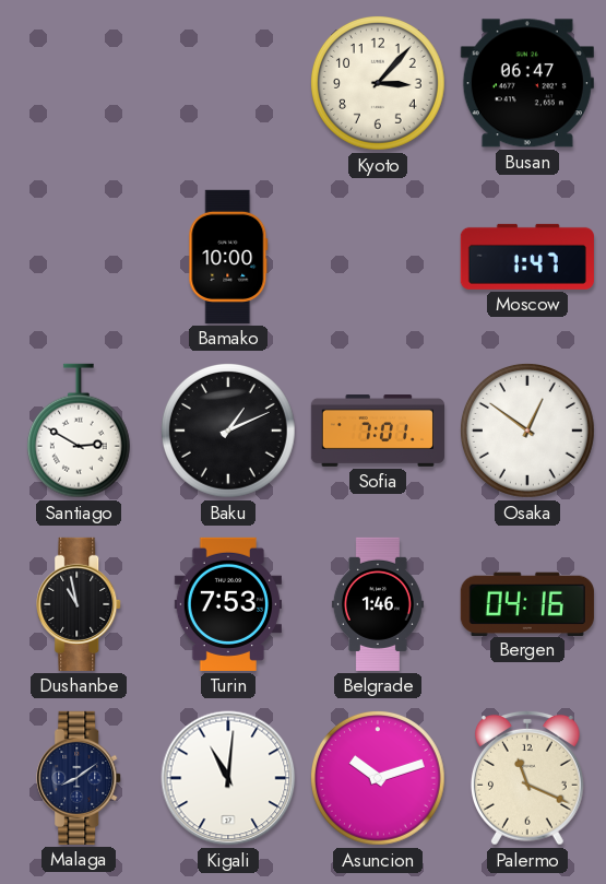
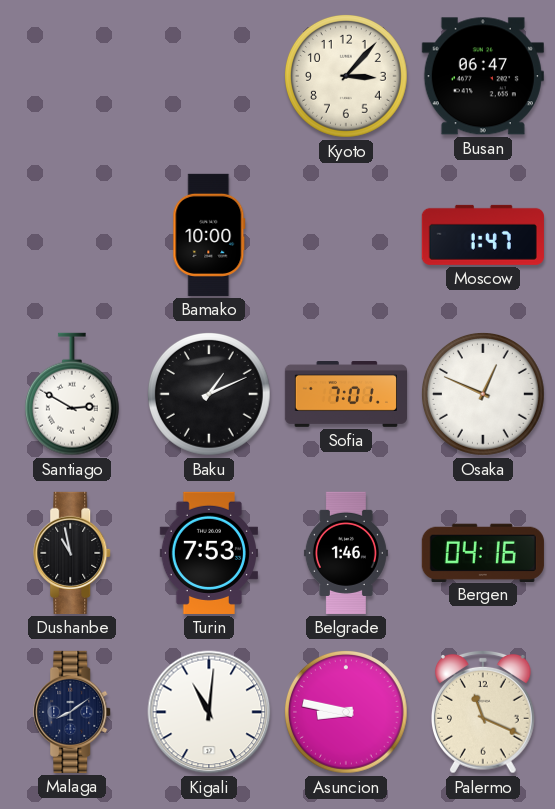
Osaka: 12:51 -> 12:49
Asuncion: 10:12 -> 8:47
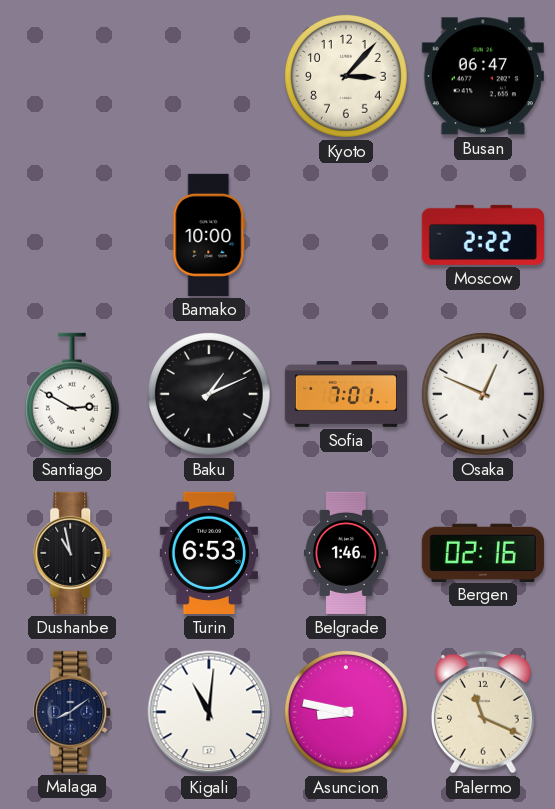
Moscow: 1:47 -> 2:22
Turin: 7:53 -> 6:53
Bergen: 04:16 -> 02:16
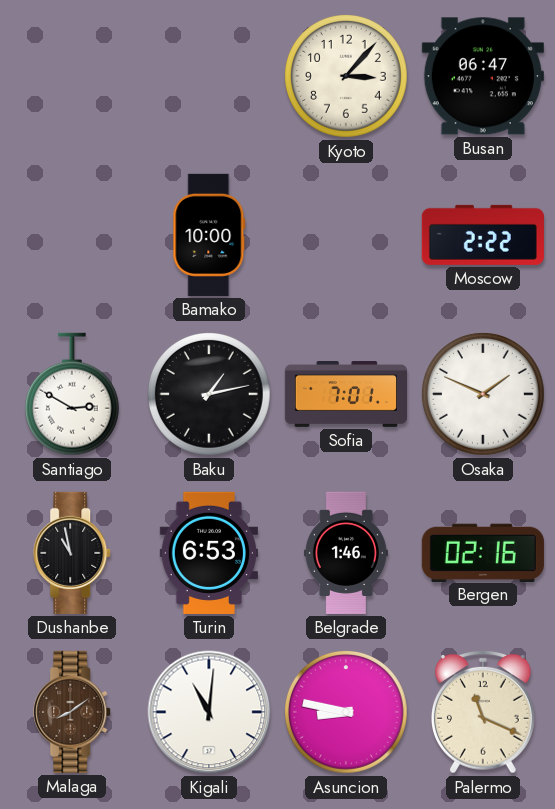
Baku: 1:11 -> 1:13
Osaka: 12:49 -> 1:49
Malaga dial: navy -> brown
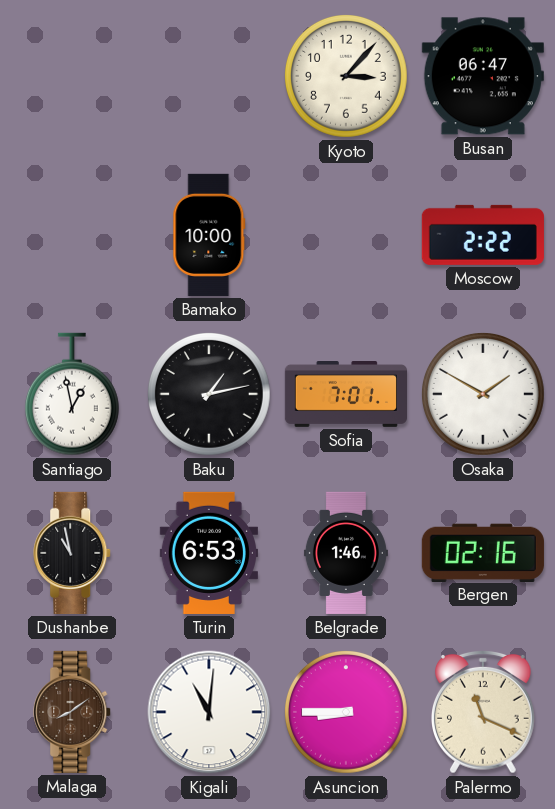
Santiago: 2:50 -> 12:58
Osaka: 1:49 -> 1:50
Asuncion: 8:47 -> 8:45
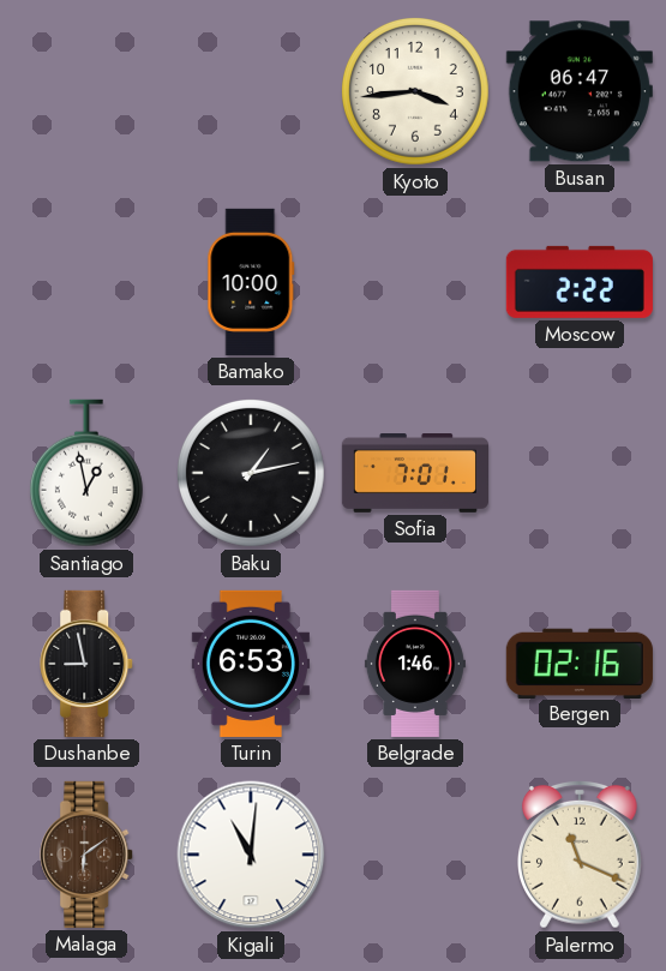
Kyoto: 3:07 -> 3:44
Osaka: 1:50 -> none
Dushanbe: 10:58 -> 8:58
Malaga: 8:09 -> 6:09
Asuncion: 8:45 -> none
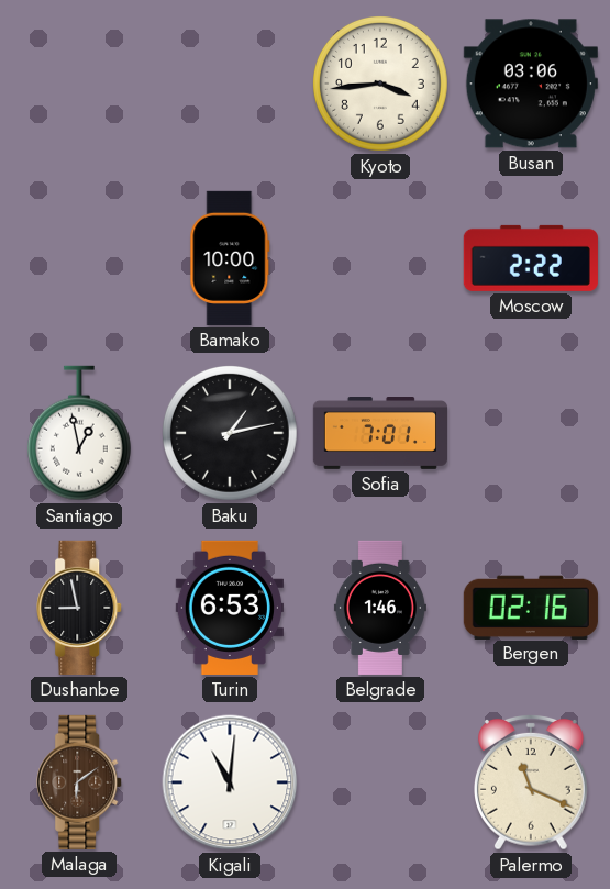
Busan: 06:47 -> 03:06
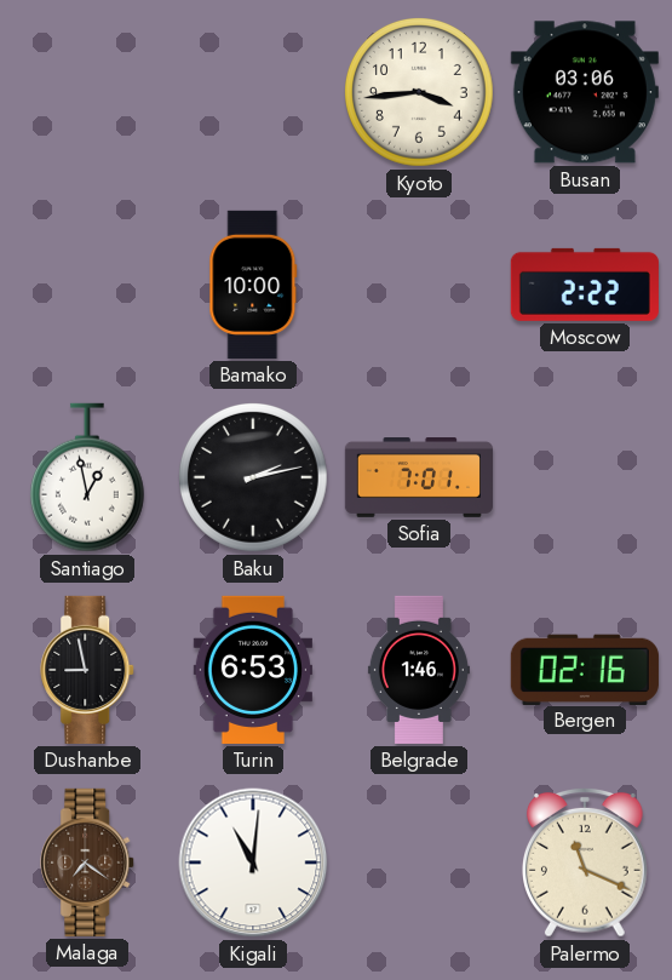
Baku: 1:13 -> 2:13
Malaga: 6:09 -> 7:21
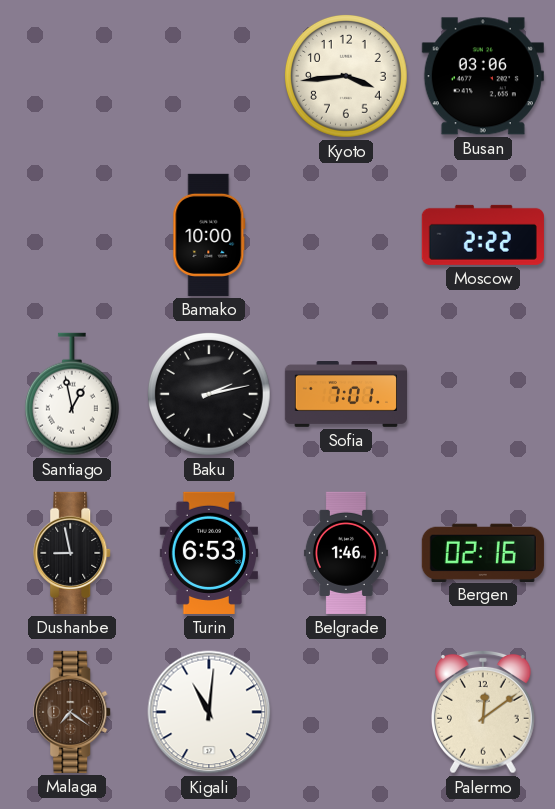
Palermo: 11:19 -> 12:09
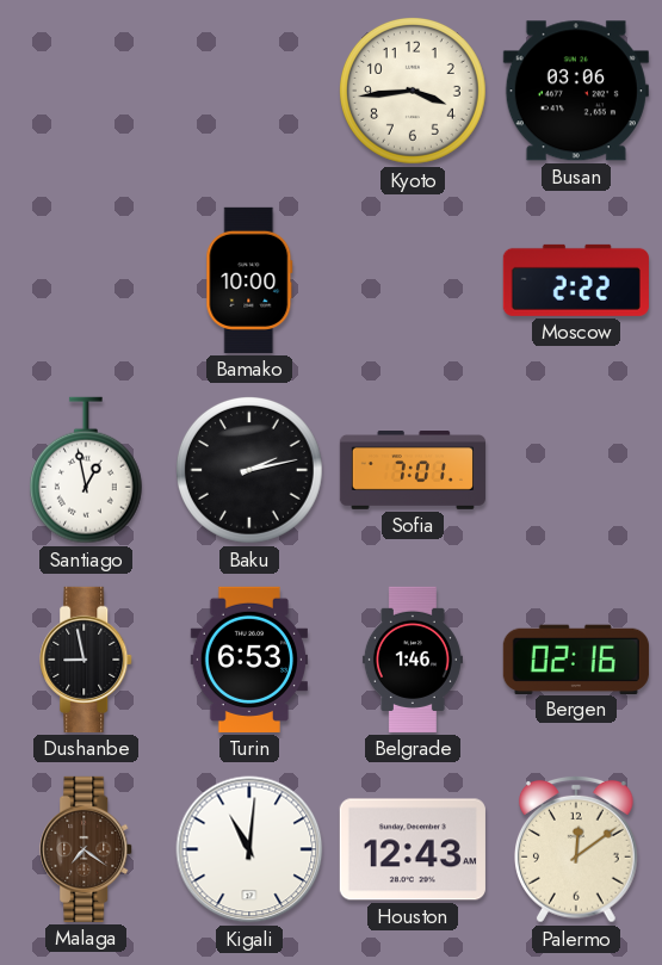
Houston: none -> 12:43
